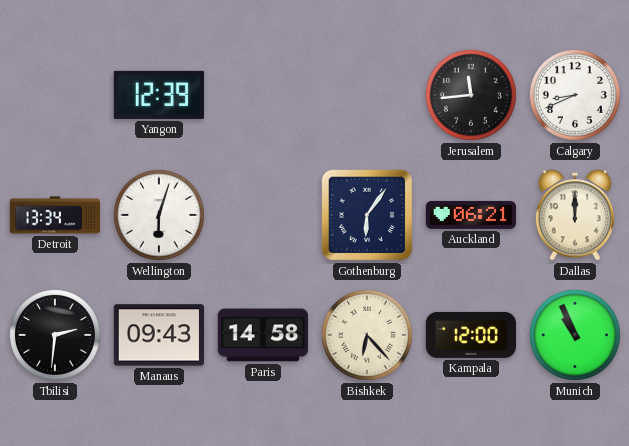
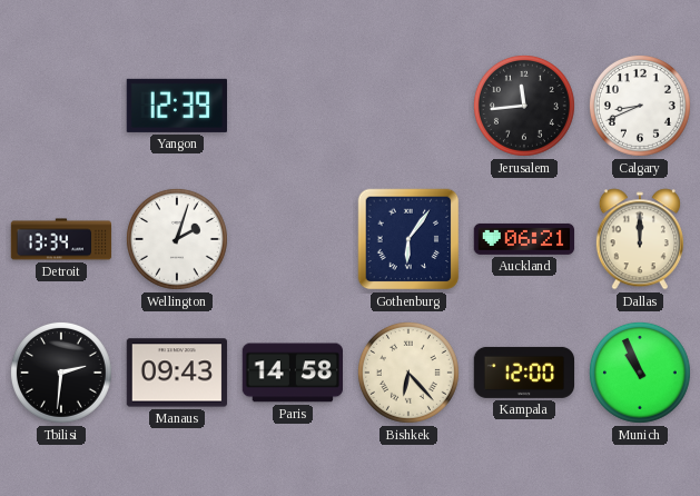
Wellington: 6:03 -> 2:03
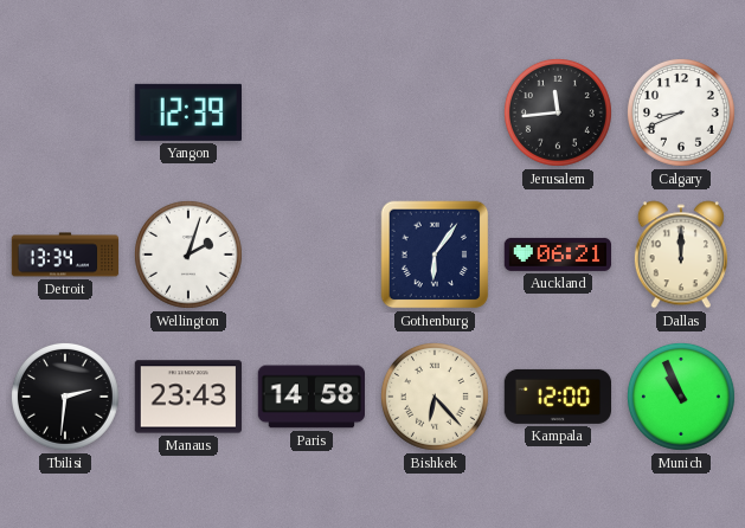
Manaus: 09:43 -> 23:43
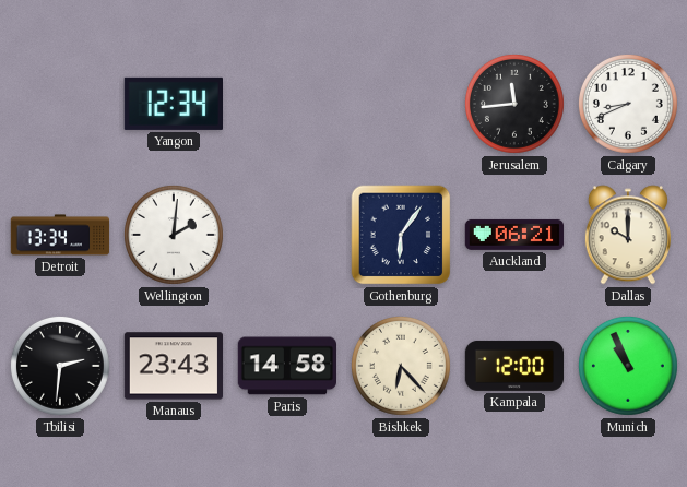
Yangon: 12:39 -> 12:34
Wellington: 2:03 -> 2:01
Dallas: 12:00 -> 10:00
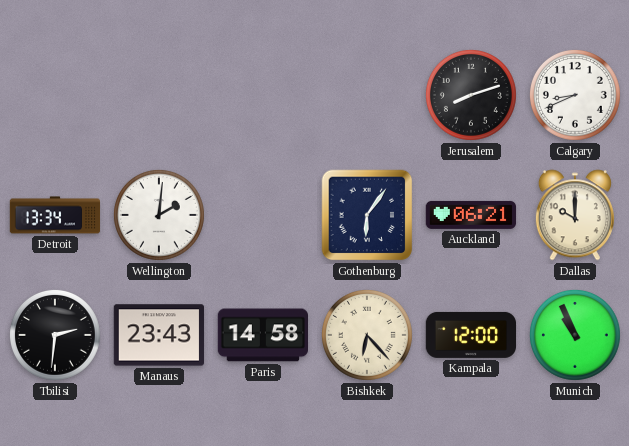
Yangon: 12:34 -> none
Jerusalem: 11:44 -> 8:12
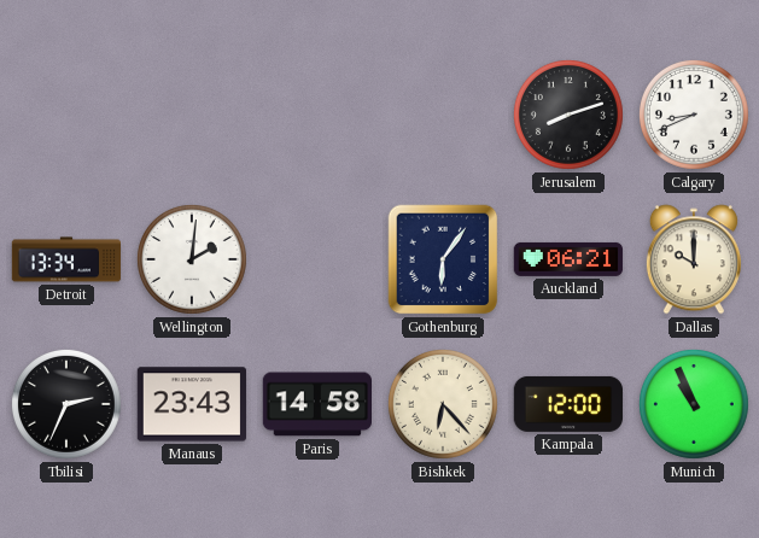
Tbilisi: 2:31 -> 2:34
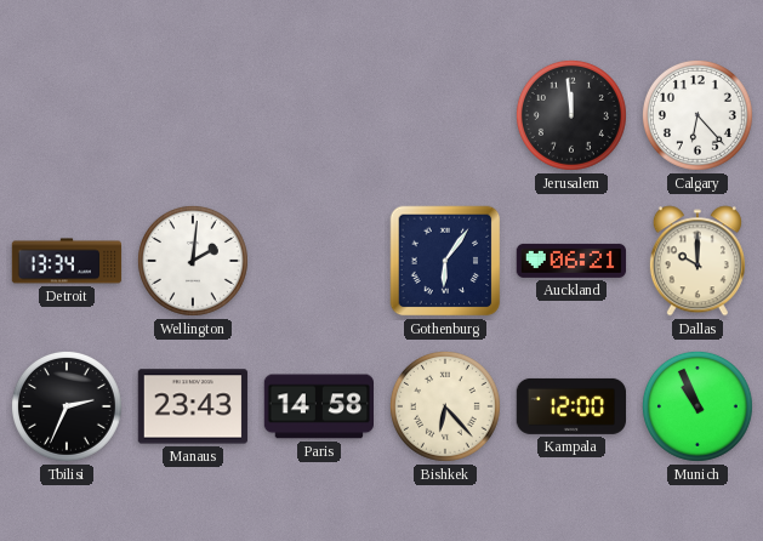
Jerusalem: 8:12 -> 11:59
Calgary: 8:41 -> 6:23
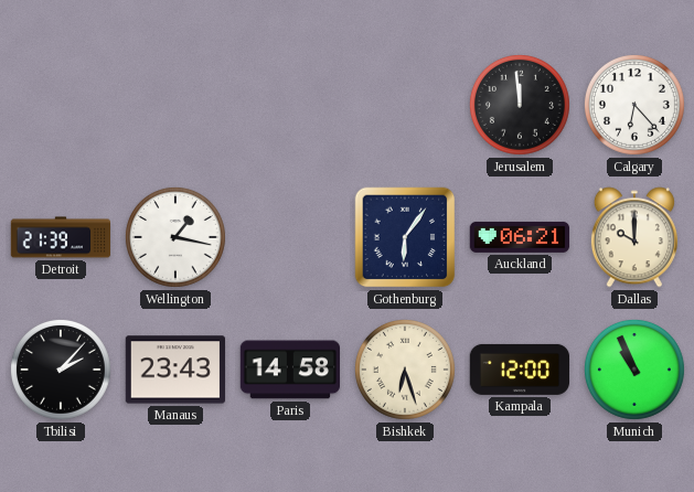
Detroit: 13:34 -> 21:39
Wellington: 2:01 -> 1:17
Tbilisi: 2:34 -> 2:07
Bishkek: 6:23 -> 6:27
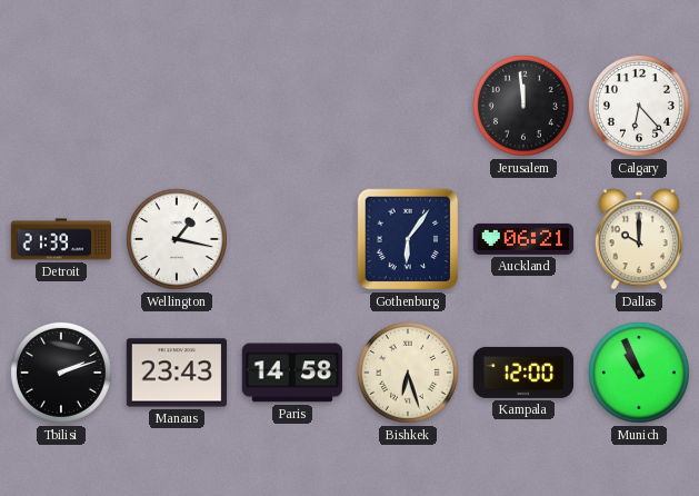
Tbilisi: 2:07 -> 2:12
